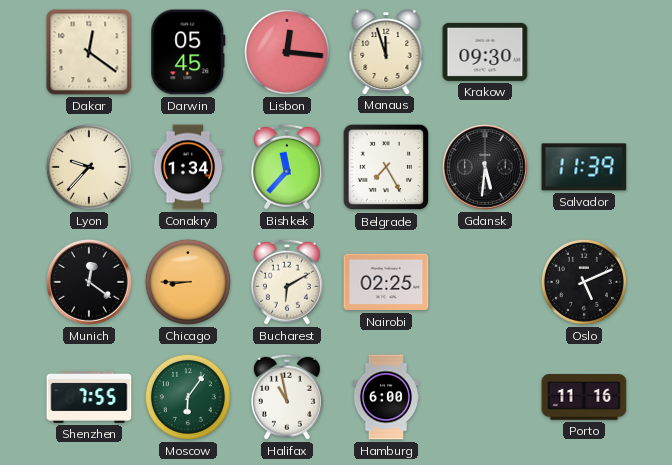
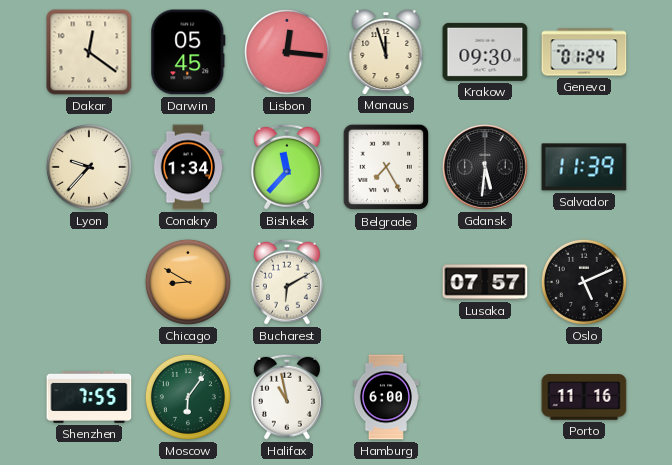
Geneva: none -> 01:24
Munich: 12:21 -> none
Chicago: 8:45 -> 8:50
Nairobi: 02:25 -> none
Lusaka: none -> 07:57
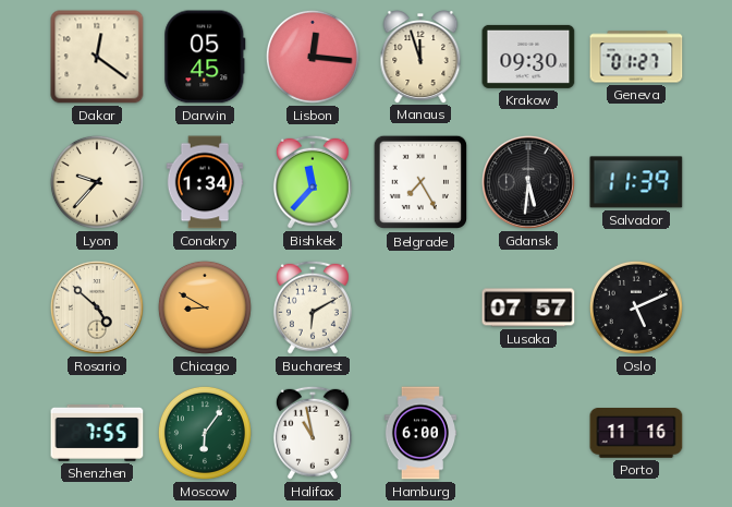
Geneva: 01:24 -> 01:27
Rosario: none -> 4:52
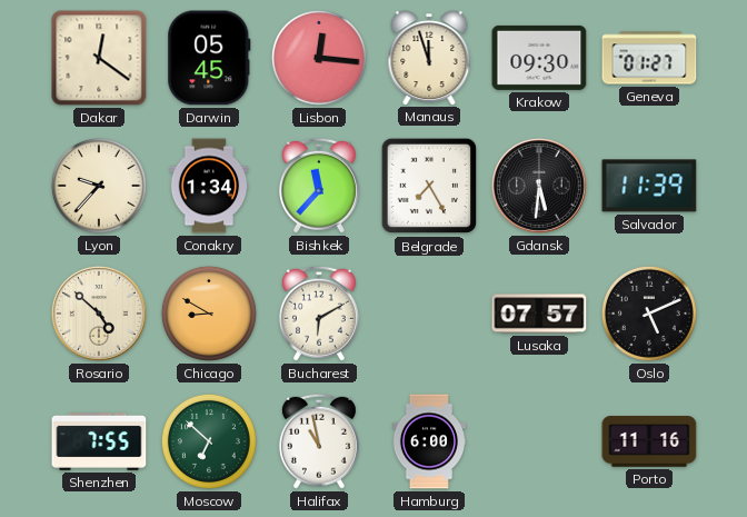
Moscow: 6:06 -> 6:52
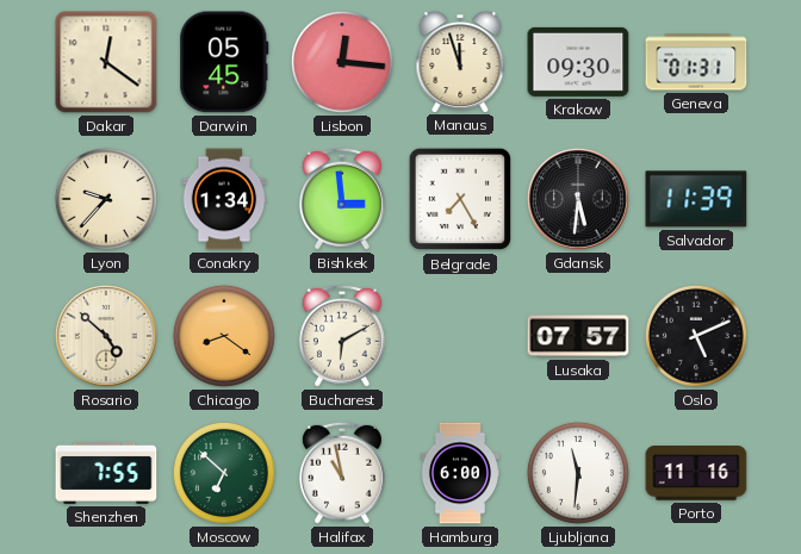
Geneva: 01:27 -> 01:31
Bishkek: 11:37 -> 2:59
Chicago: 8:50 -> 8:21
Ljubljana: none -> 11:31
